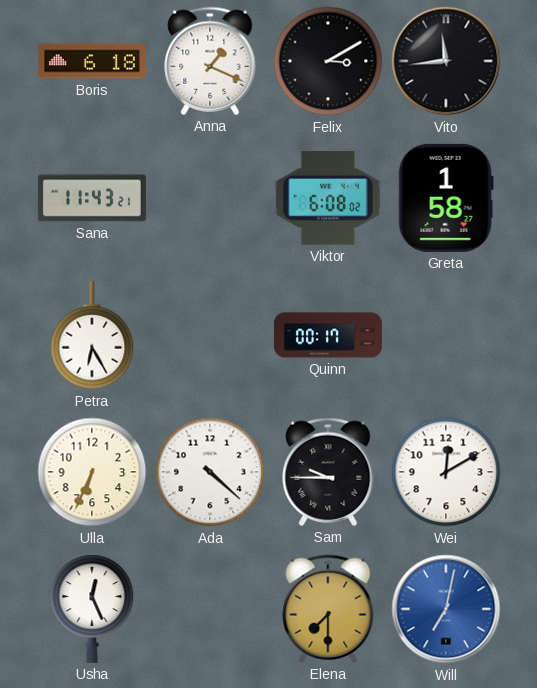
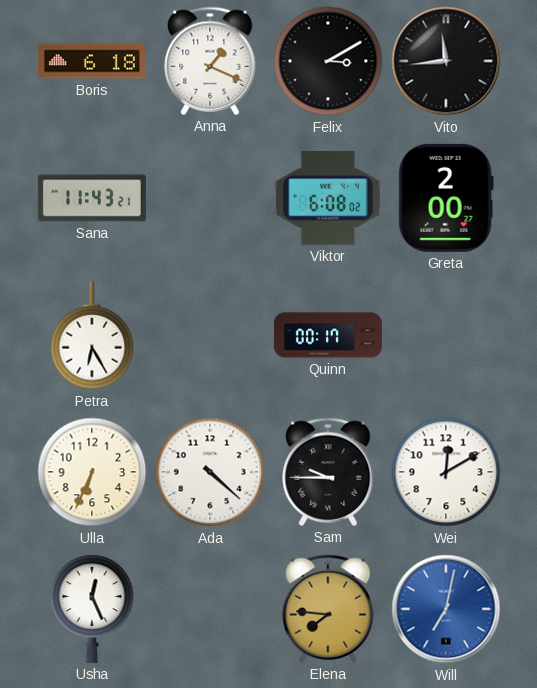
Greta: 1:58 -> 2:00
Elena: 7:30 -> 7:46
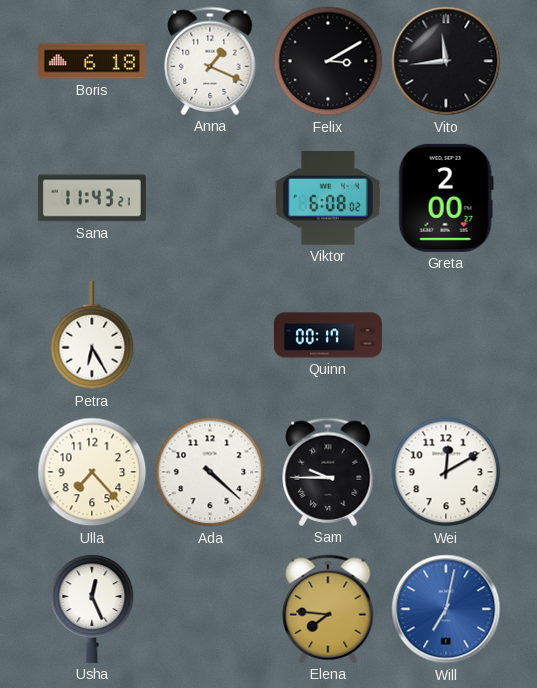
Ulla: 6:34 -> 7:23
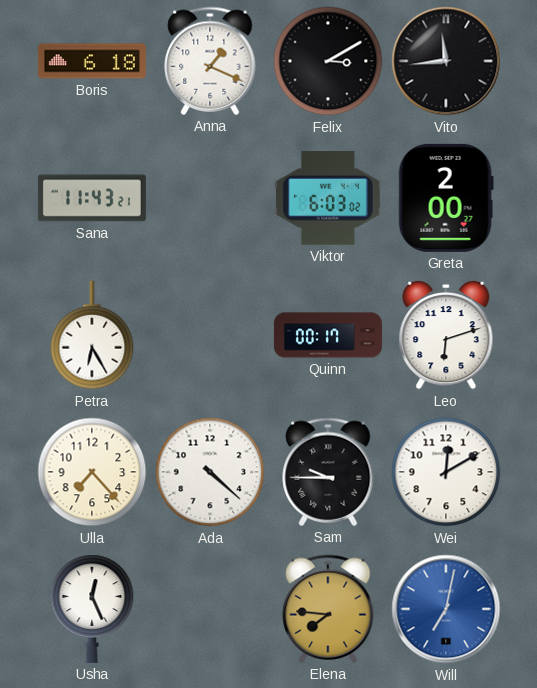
Viktor: 6:08 -> 6:03
Leo: none -> 6:12
